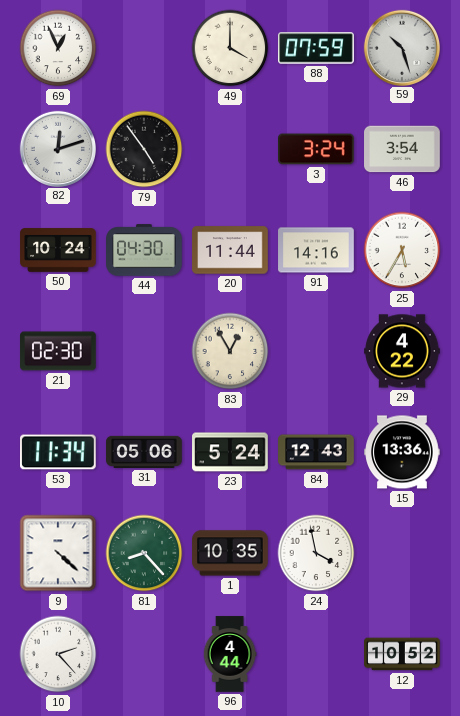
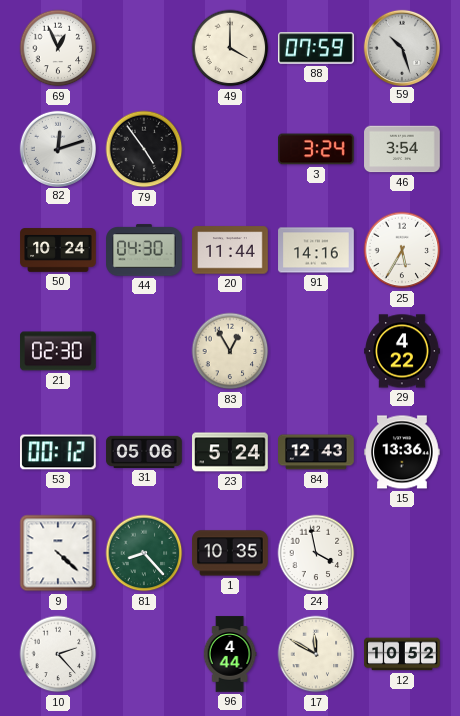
53: 11:34 -> 00:12
17: none -> 11:50
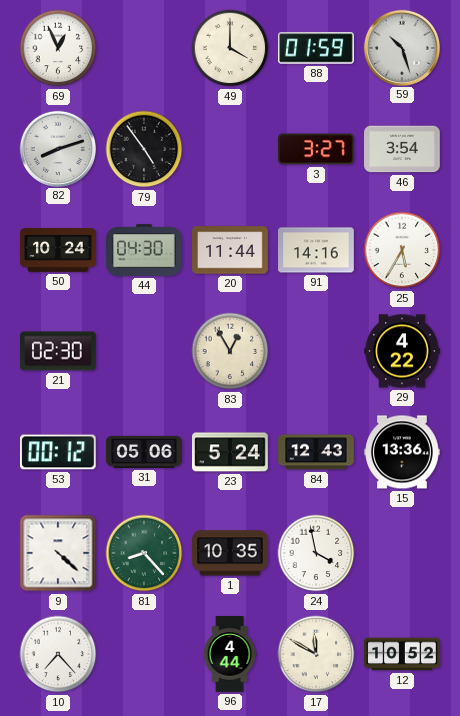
88: 07:59 -> 01:59
82: 12:12 -> 8:12
3: 3:24 -> 3:27
10: 2:23 -> 7:23
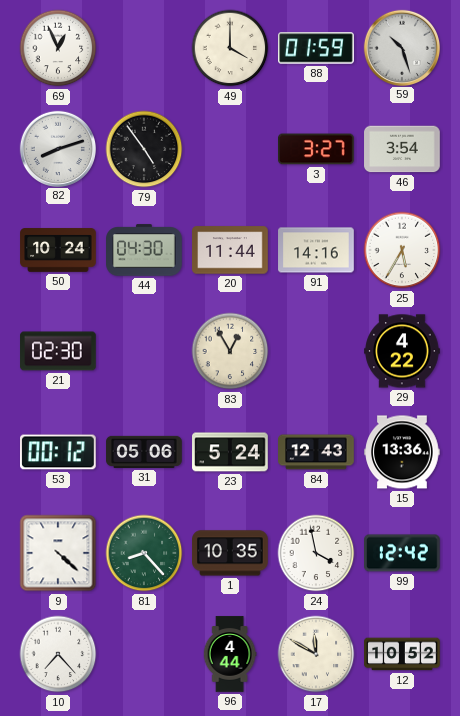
99: none -> 12:42
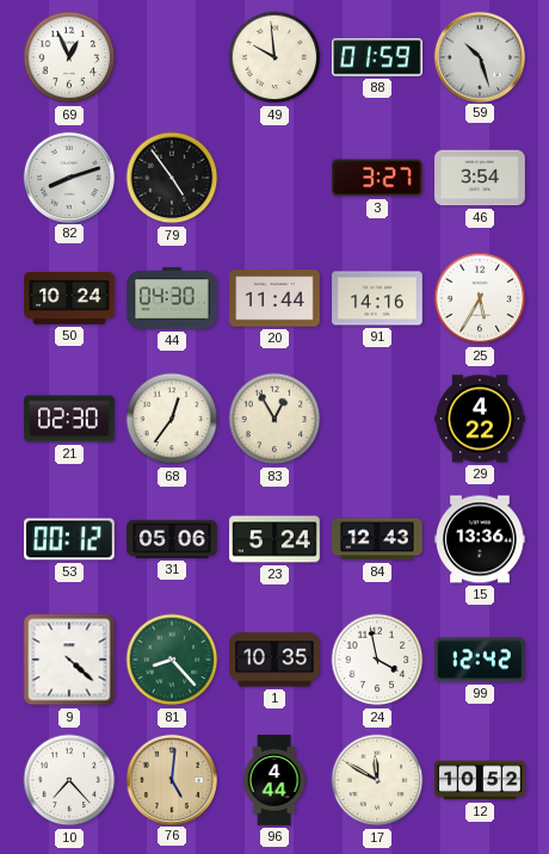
49: 4:00 -> 9:59
68: none -> 12:36
76: none -> 5:01
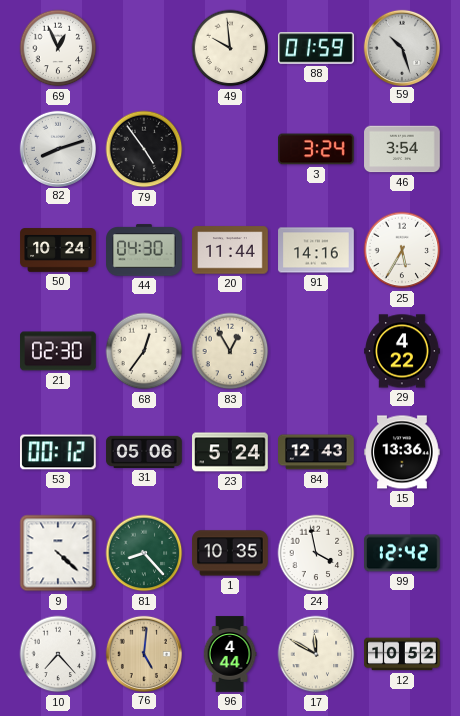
3: 3:27 -> 3:24
